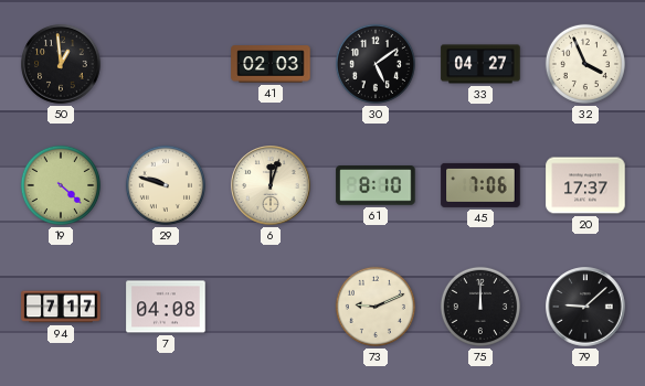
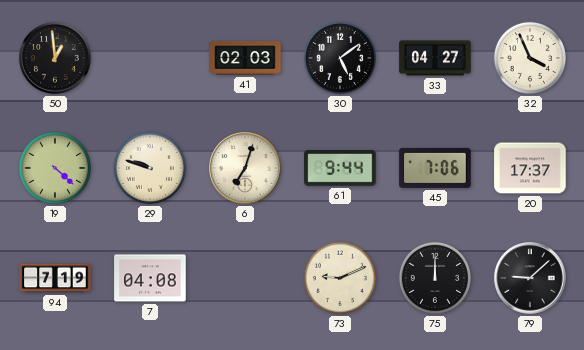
6: 12:03 -> 7:03
61: 8:10 -> 9:44
94: 7:17 -> 7:19
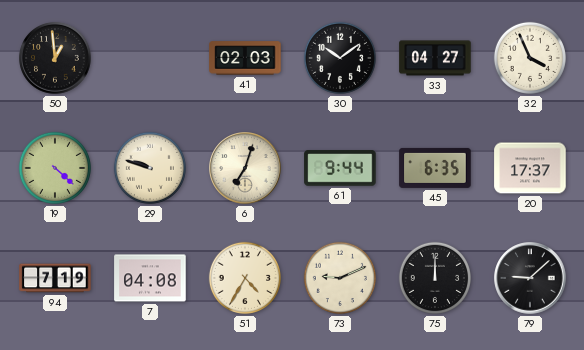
30: 5:09 -> 10:09
45: 7:06 -> 6:35
51: none -> 4:35
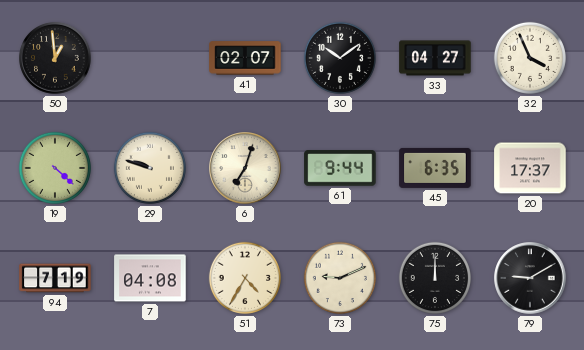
41: 02:03 -> 02:07
79: 9:08 -> 9:10
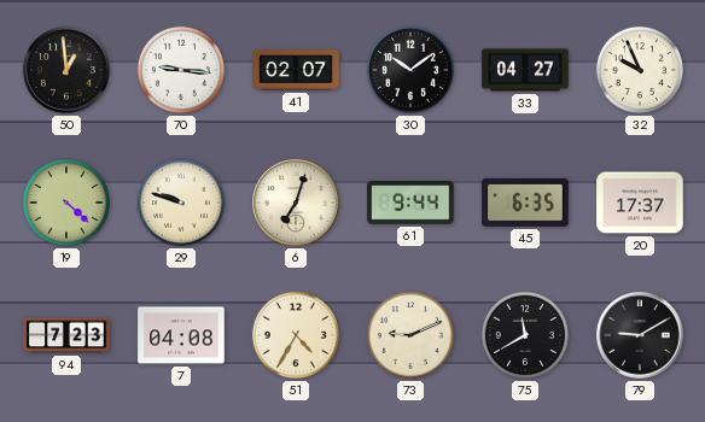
70: none -> 9:16
32: 3:56 -> 9:56
94: 7:19 -> 7:23
75: 12:00 -> 11:40
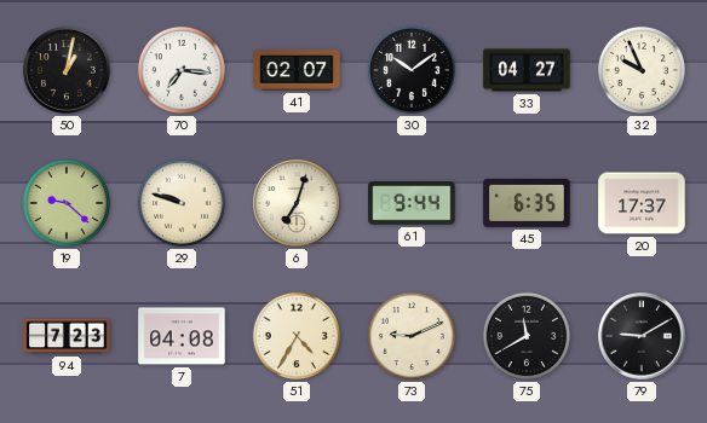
50: 12:59 -> 1:02
70: 9:16 -> 7:16
19: 4:22 -> 9:22
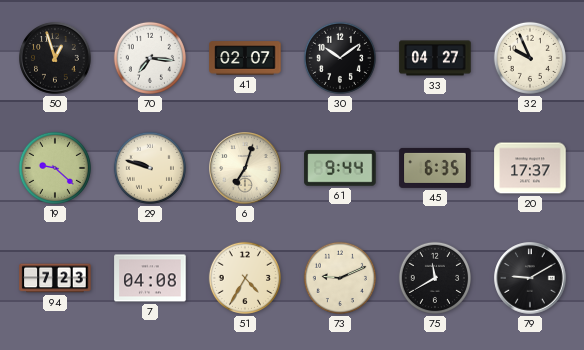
50: 1:02 -> 12:57
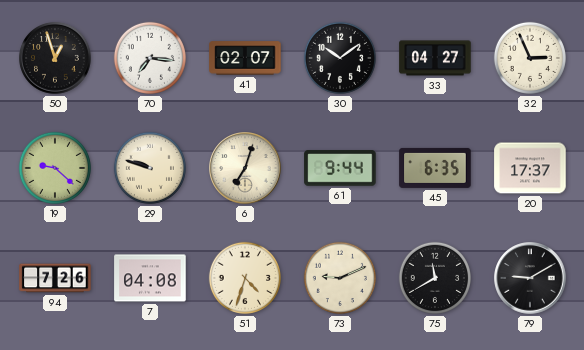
32: 9:56 -> 2:56
94: 7:23 -> 7:26
51: 4:35 -> 4:33
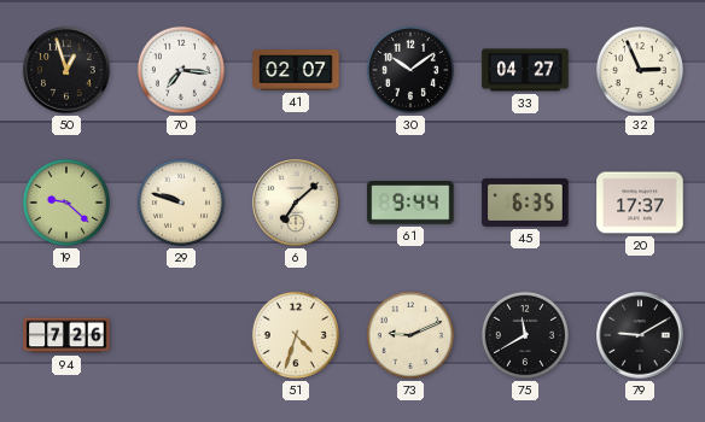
6: 7:03 -> 7:08
7: 04:08 -> none
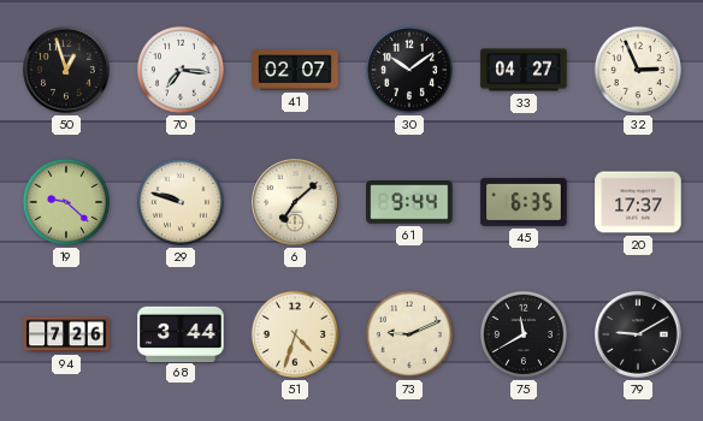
68: none -> 3:44
